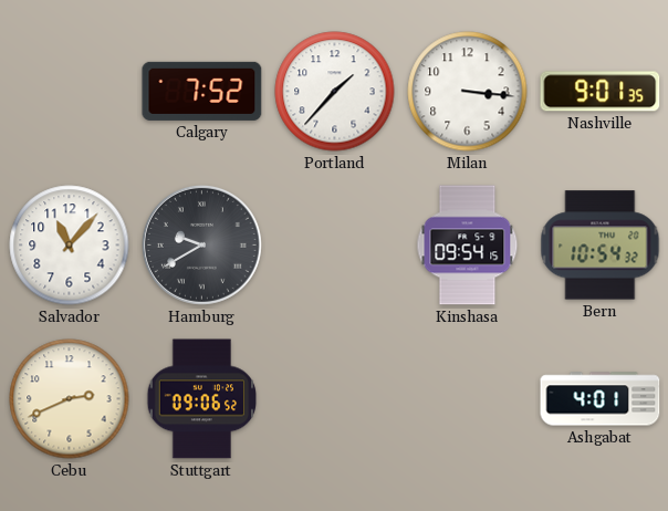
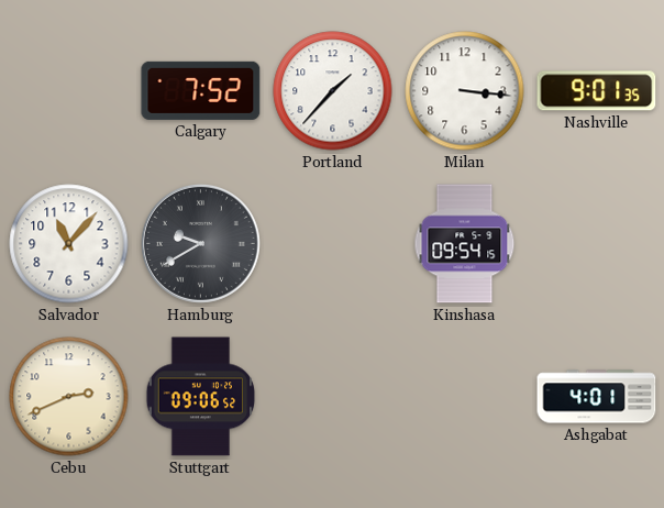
Bern: 10:54 -> none
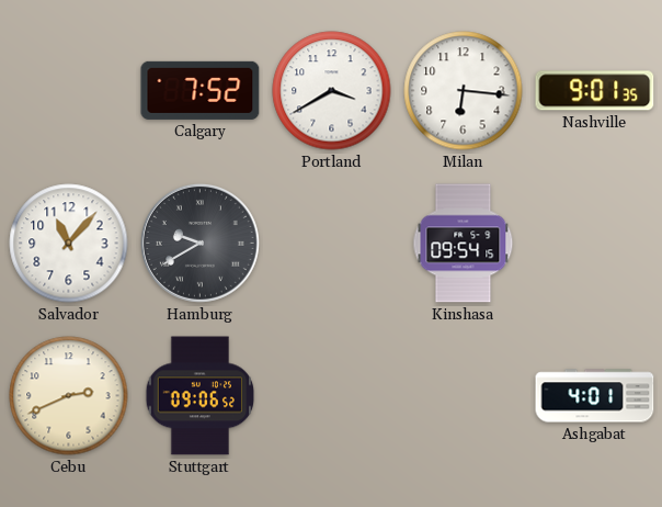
Portland: 1:37 -> 3:40
Milan: 3:16 -> 6:16
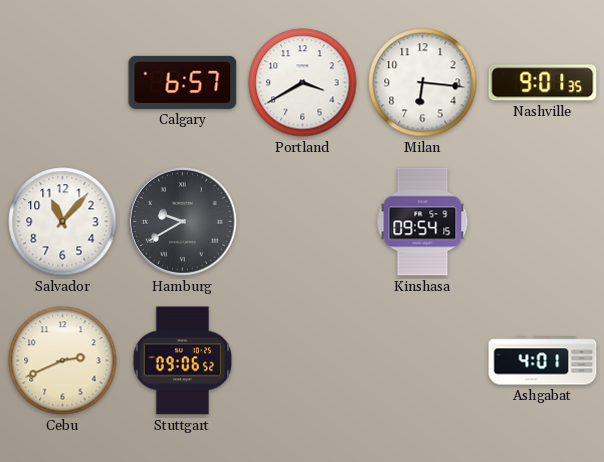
Calgary: 7:52 -> 6:57
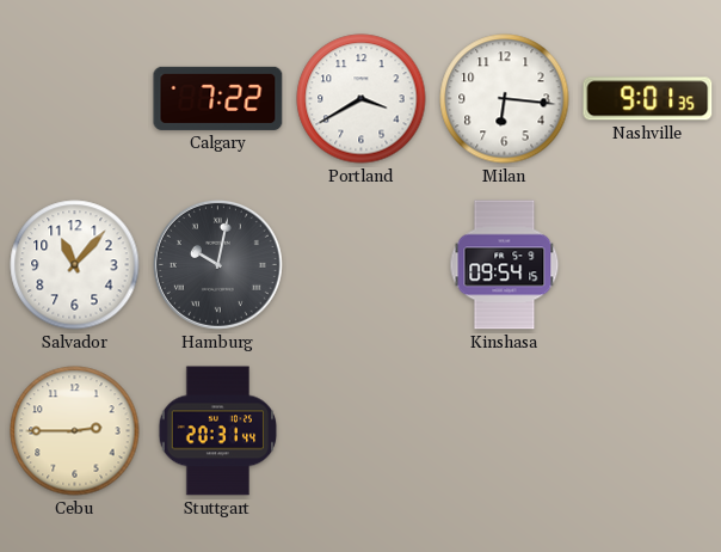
Calgary: 6:57 -> 7:22
Hamburg: 9:40 -> 10:02
Cebu: 2:41 -> 2:45
Stuttgart: 09:06 -> 20:31
Ashgabat: 4:01 -> none
